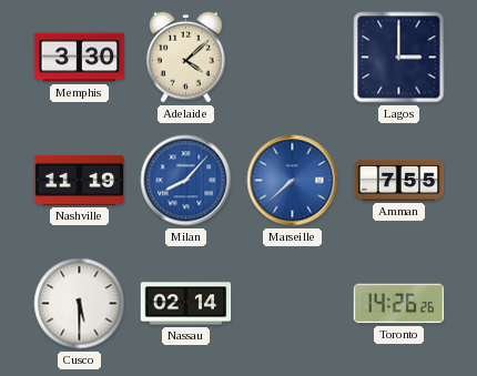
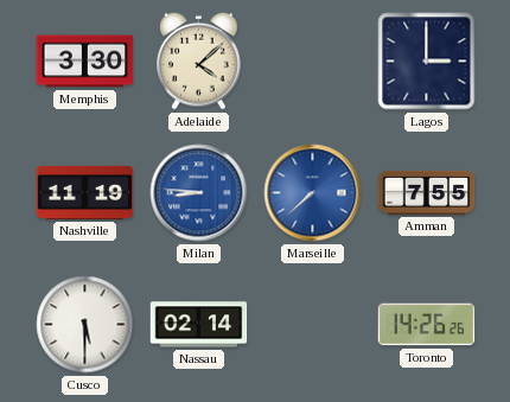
Milan: 8:07 -> 8:46
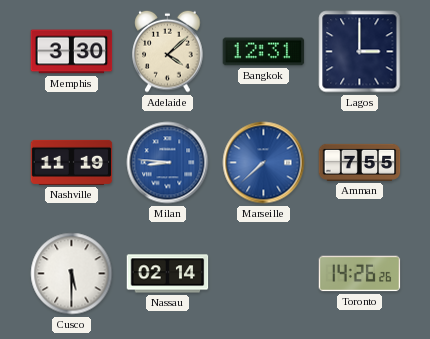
Bangkok: none -> 12:31
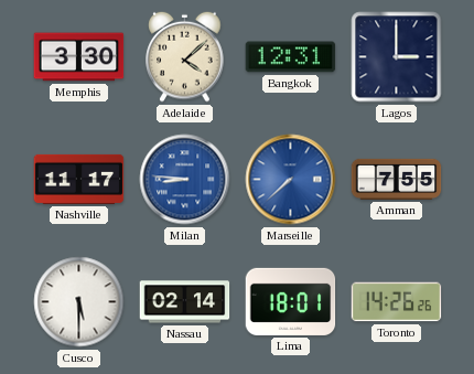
Nashville: 11:19 -> 11:17
Lima: none -> 18:01
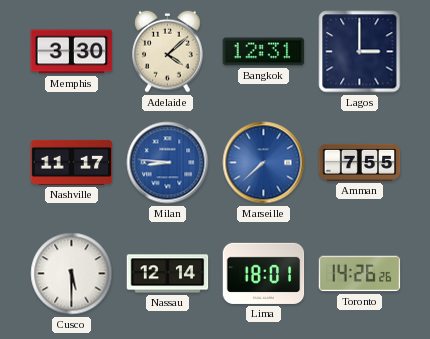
Nassau: 02:14 -> 12:14
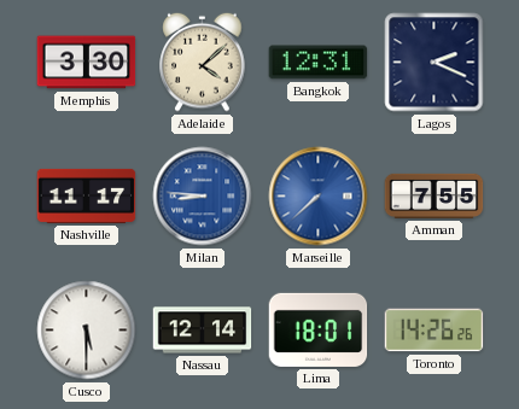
Lagos: 3:00 -> 2:19
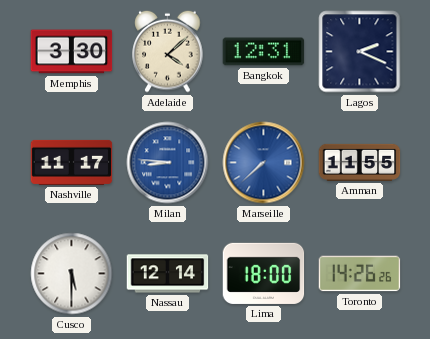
Amman: 7:55 -> 11:55
Lima: 18:01 -> 18:00
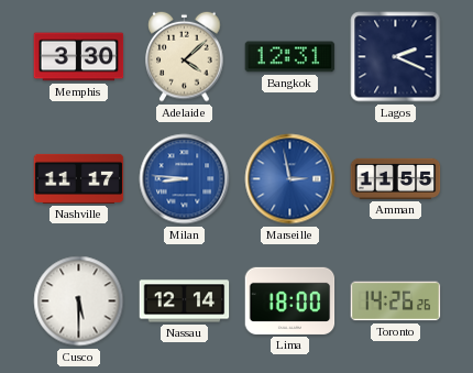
Marseille: 7:38 -> 2:58
